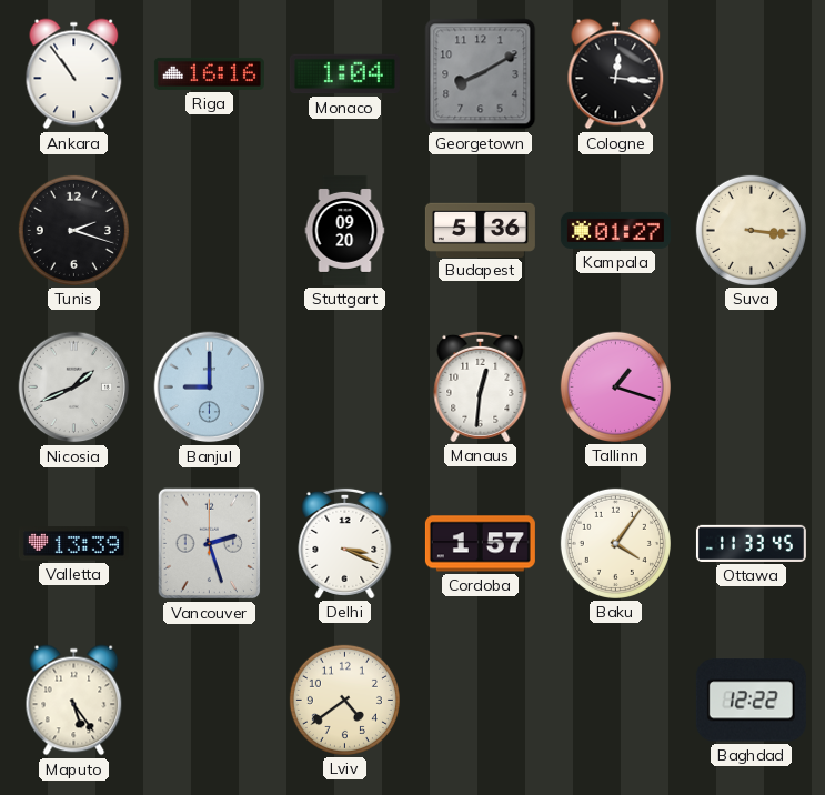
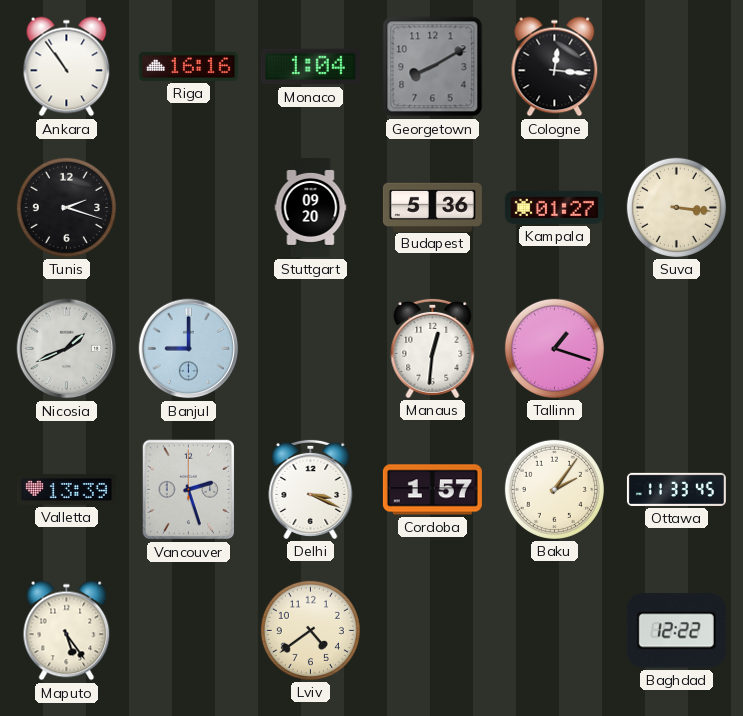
Baku: 4:06 -> 2:06
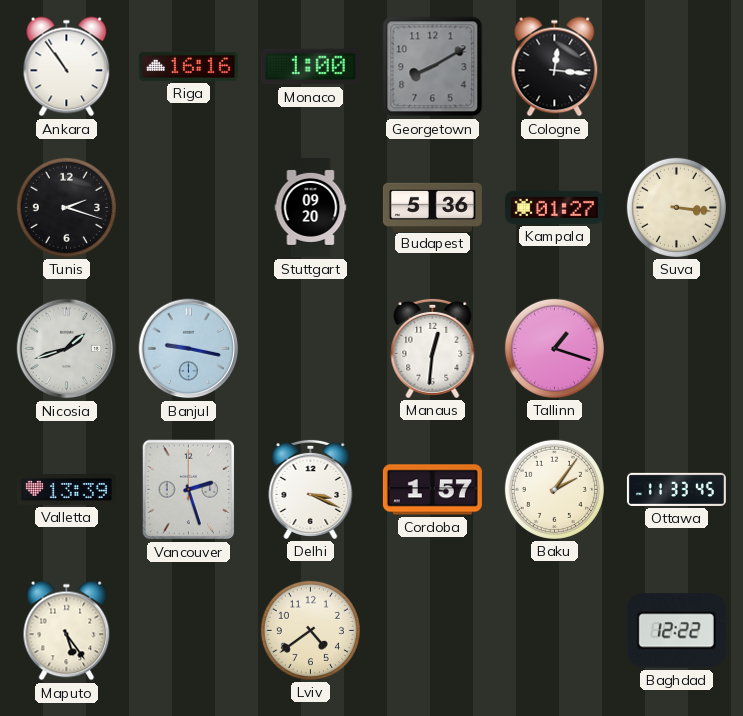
Monaco: 1:04 -> 1:00
Nicosia: 1:41 -> 1:42
Banjul: 9:00 -> 9:17
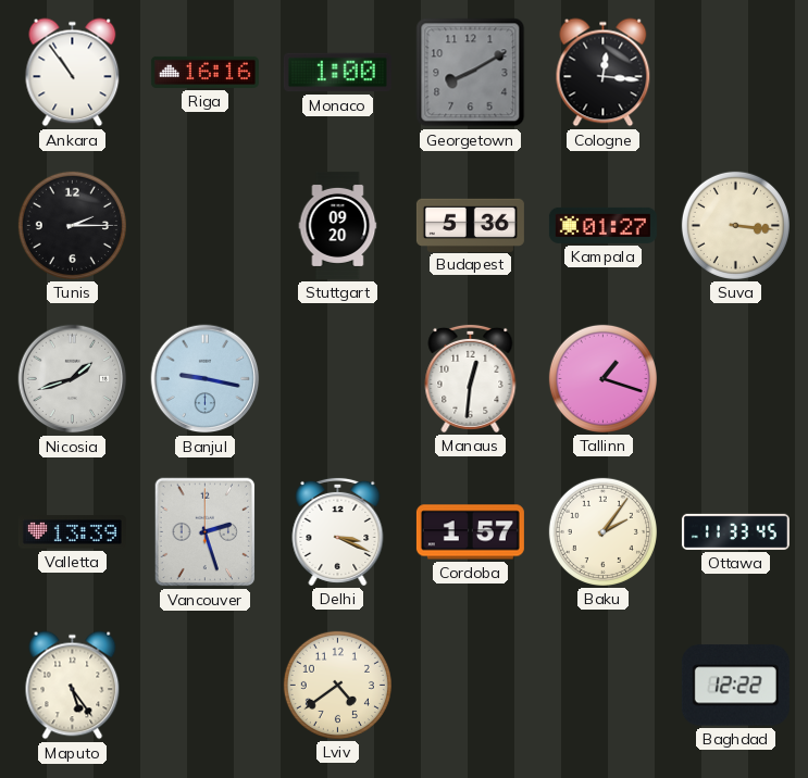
Tunis: 2:18 -> 2:15
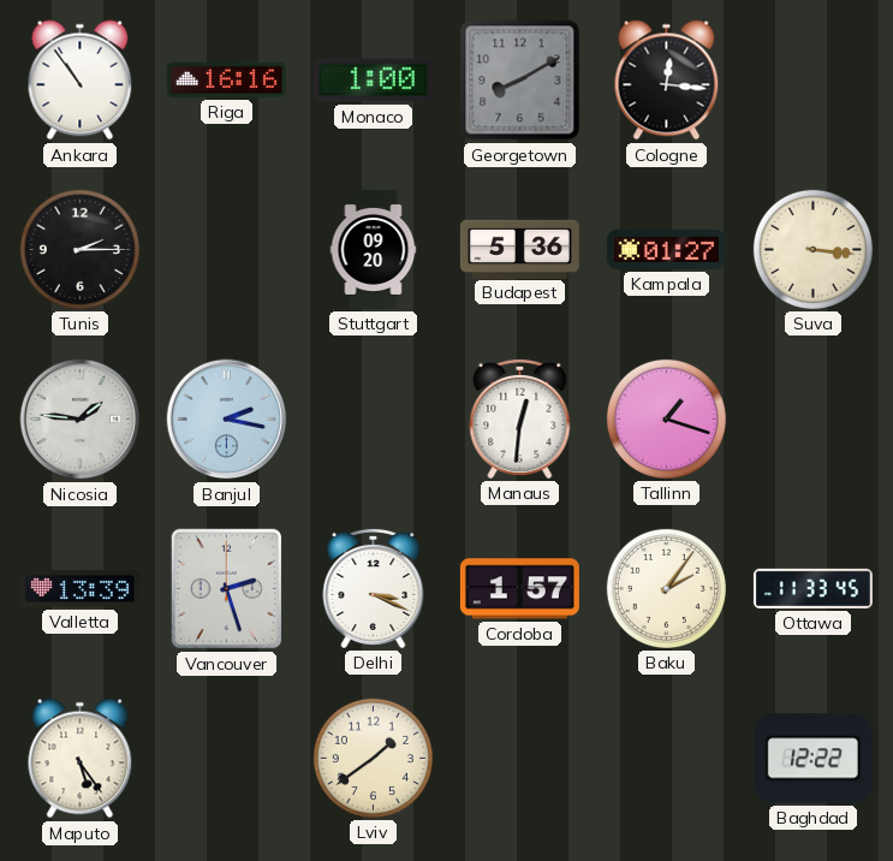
Nicosia: 1:42 -> 1:46
Banjul: 9:17 -> 2:17
Lviv: 4:39 -> 1:39
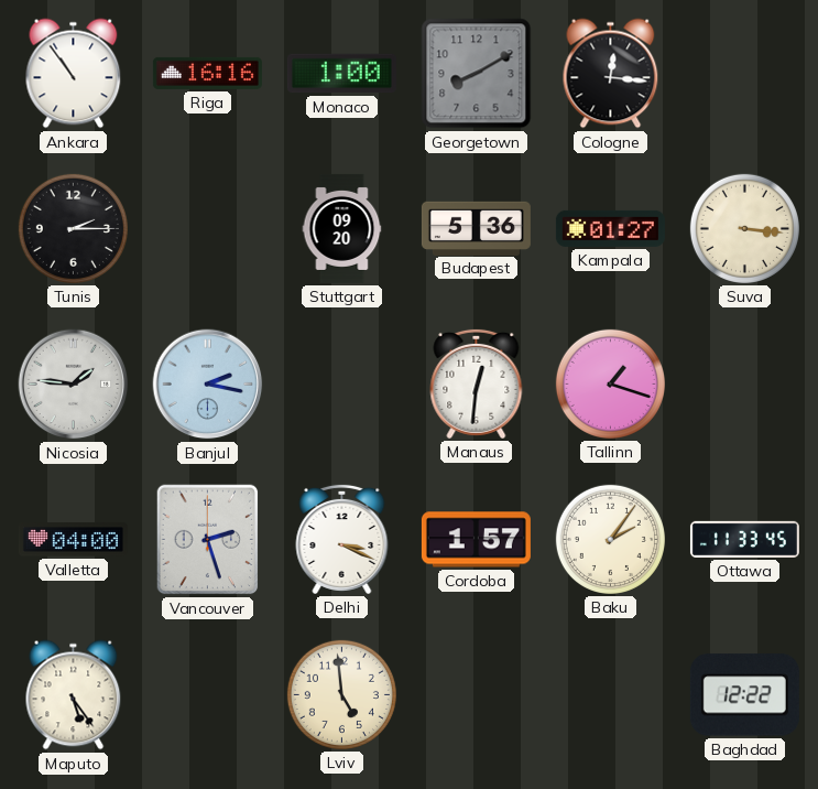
Valletta: 13:39 -> 04:00
Lviv: 1:39 -> 4:59
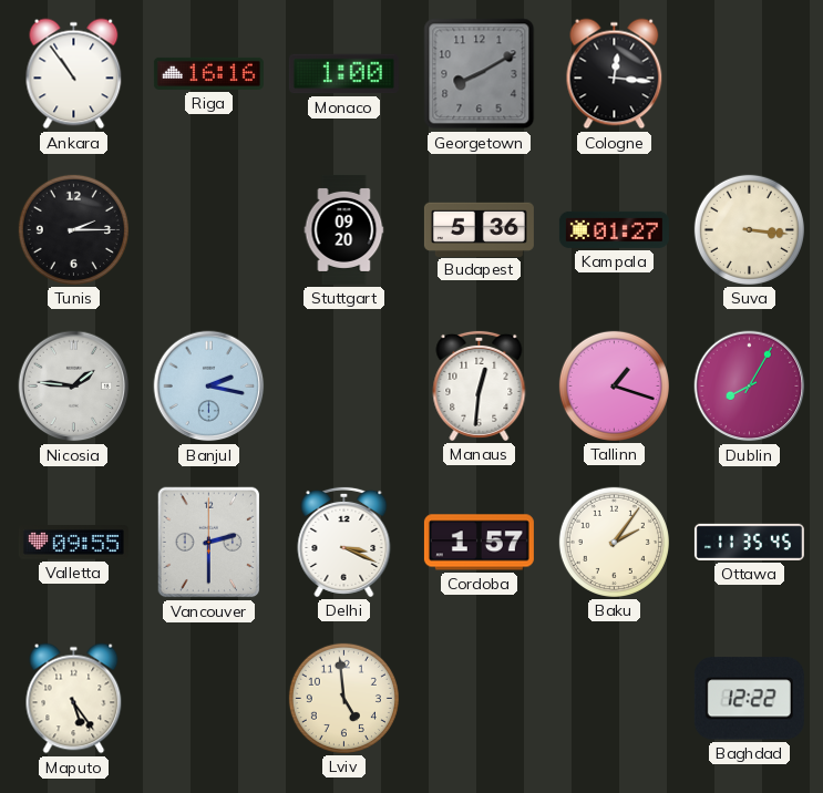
Dublin: none -> 8:05
Valletta: 04:00 -> 09:55
Vancouver: 2:27 -> 2:30
Ottawa: 11:33 -> 11:35
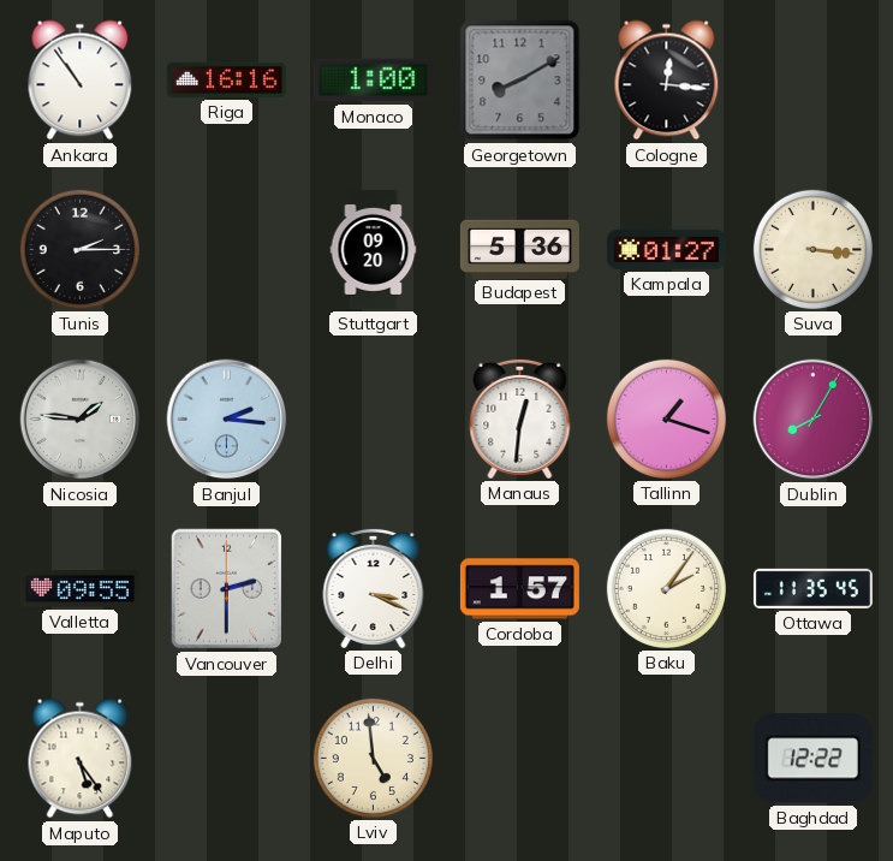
Banjul: 2:17 -> 2:16
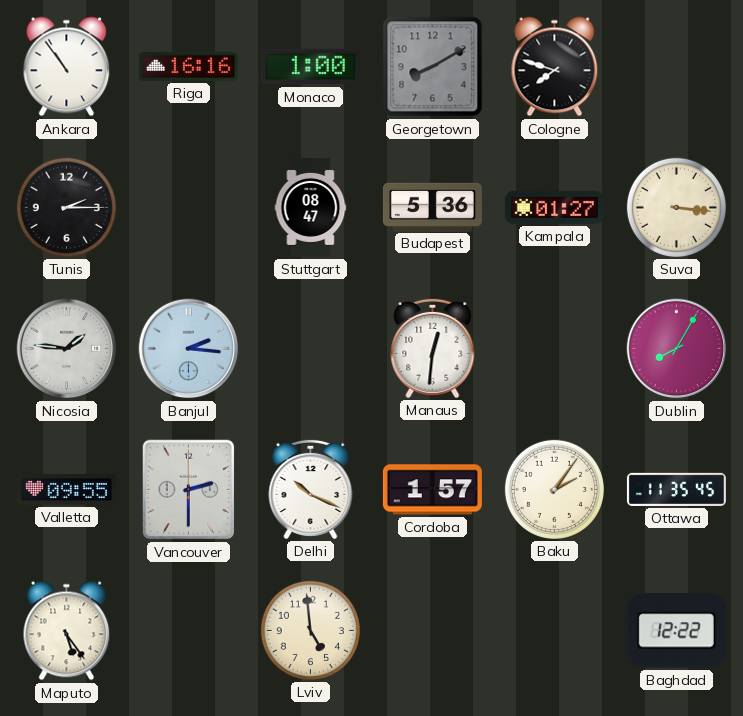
Cologne: 12:16 -> 7:48
Stuttgart: 09:20 -> 08:47
Tallinn: 1:18 -> none
Delhi: 3:19 -> 10:19
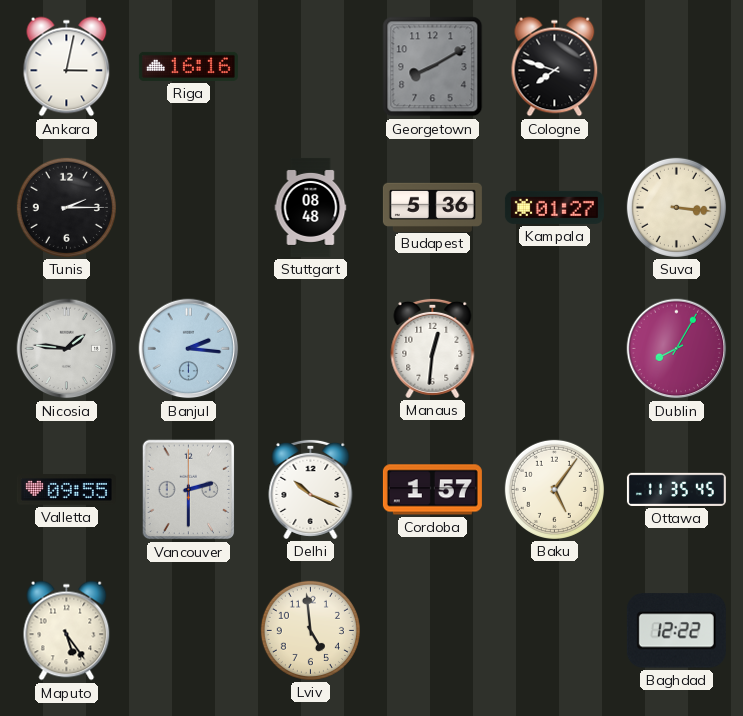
Ankara: 10:54 -> 3:02
Monaco: 1:00 -> none
Stuttgart: 08:47 -> 08:48
Baku: 2:06 -> 5:06
